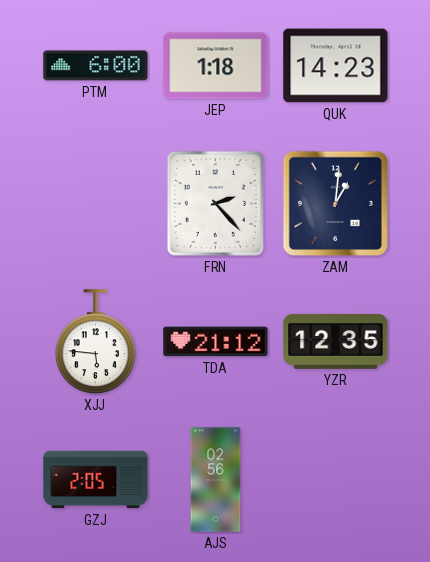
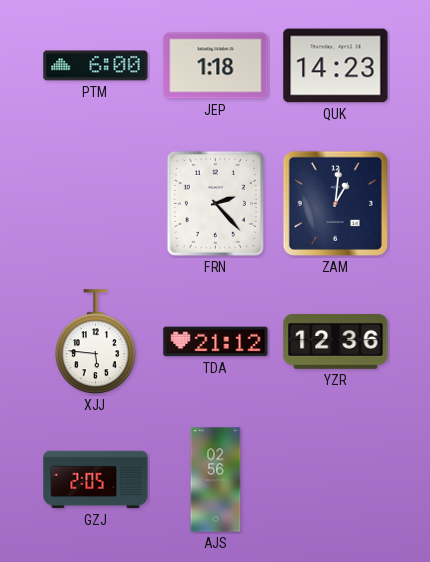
YZR: 12:35 -> 12:36
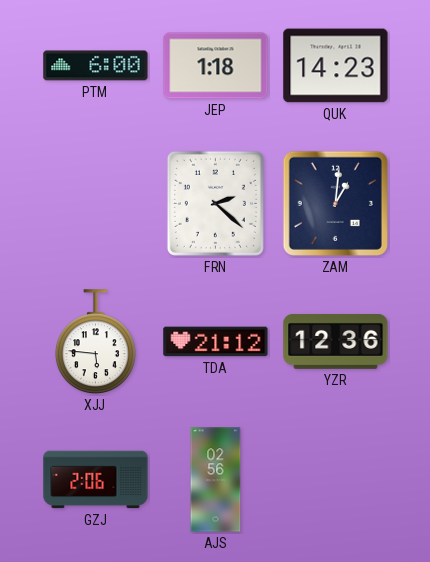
FRN: 2:23 -> 2:22
GZJ: 2:05 -> 2:06
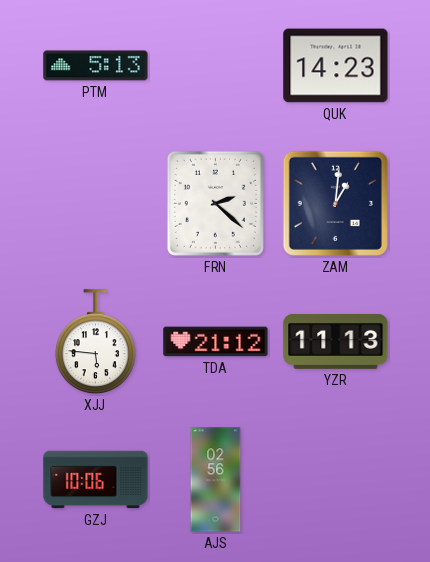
PTM: 6:00 -> 5:13
JEP: 1:18 -> none
YZR: 12:36 -> 11:13
GZJ: 2:06 -> 10:06
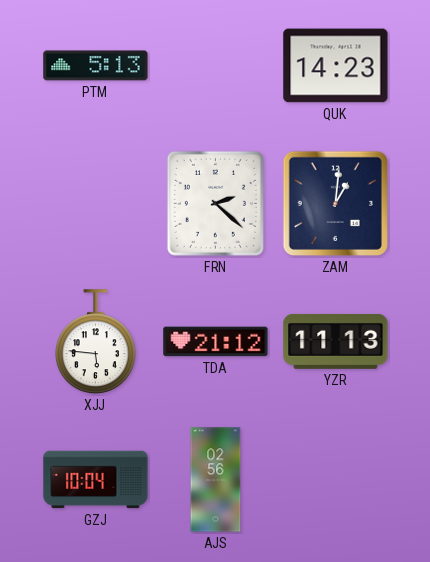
GZJ: 10:06 -> 10:04
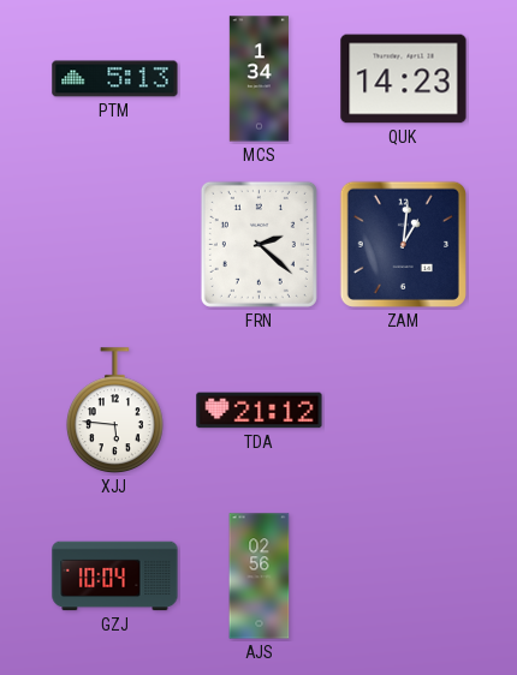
MCS: none -> 1:34
YZR: 11:13 -> none
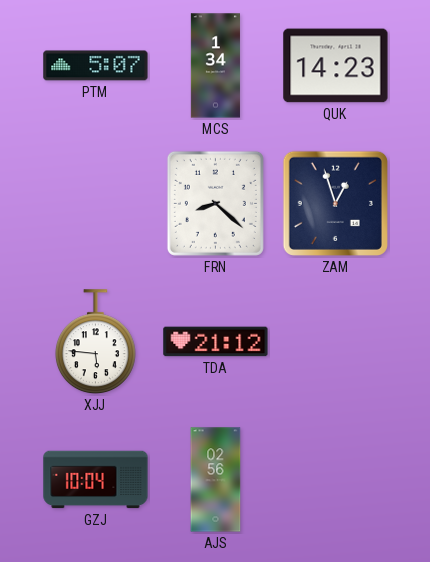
PTM: 5:13 -> 5:07
FRN: 2:22 -> 8:22
ZAM: 1:01 -> 12:57
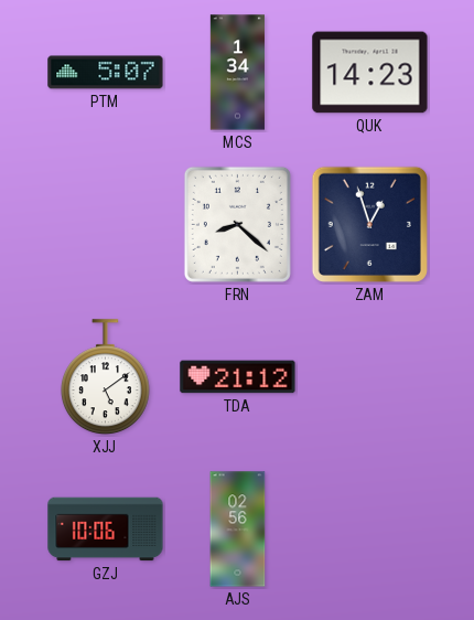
XJJ: 5:46 -> 5:09
GZJ: 10:04 -> 10:06
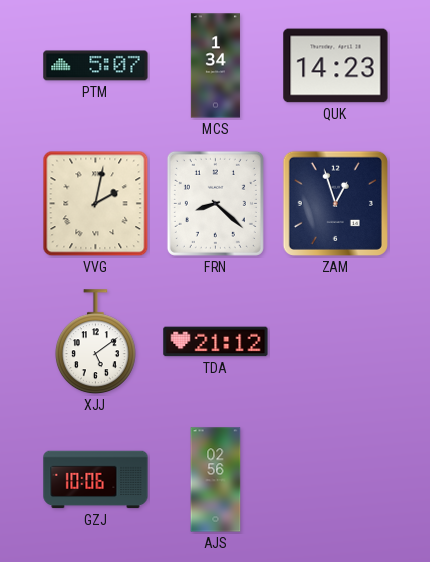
VVG: none -> 2:02
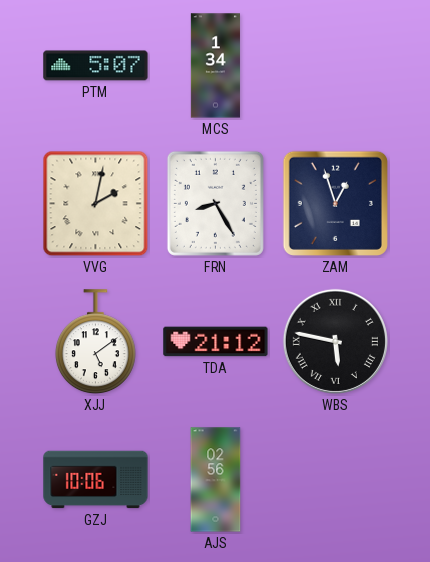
QUK: 14:23 -> none
FRN: 8:22 -> 8:25
WBS: none -> 5:47
